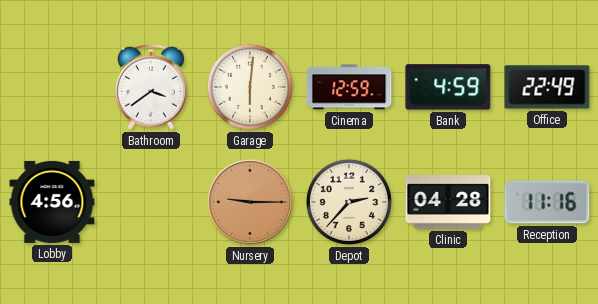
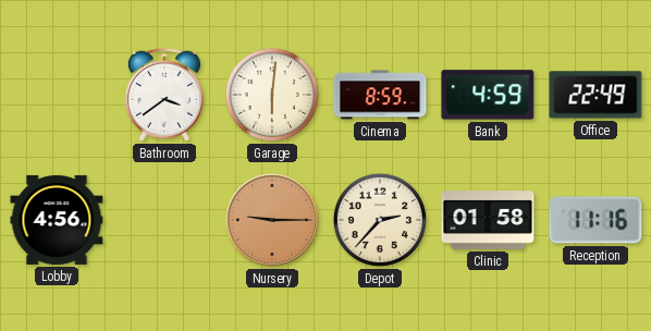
Cinema: 12:59 -> 8:59
Clinic: 04:28 -> 01:58
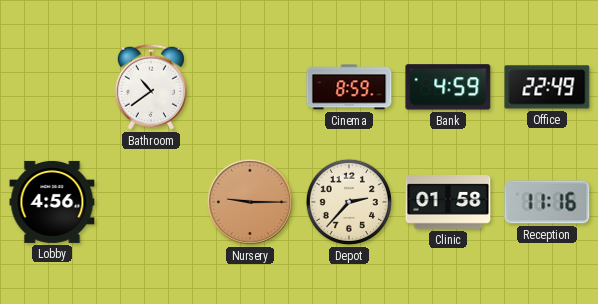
Bathroom: 3:39 -> 10:39
Garage: 6:01 -> none
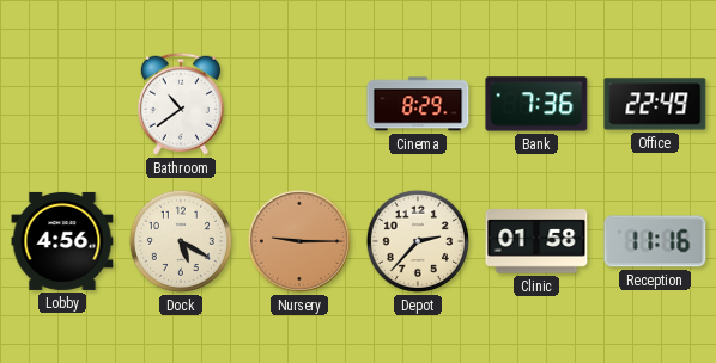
Cinema: 8:59 -> 8:29
Bank: 4:59 -> 7:36
Dock: none -> 5:20
